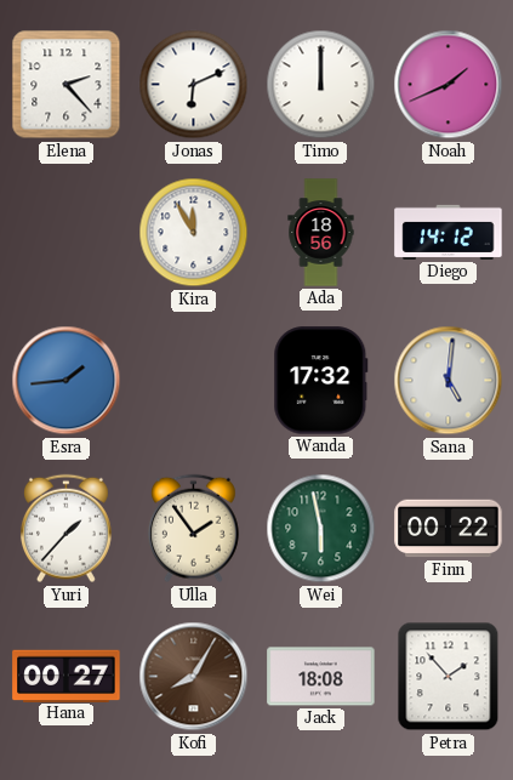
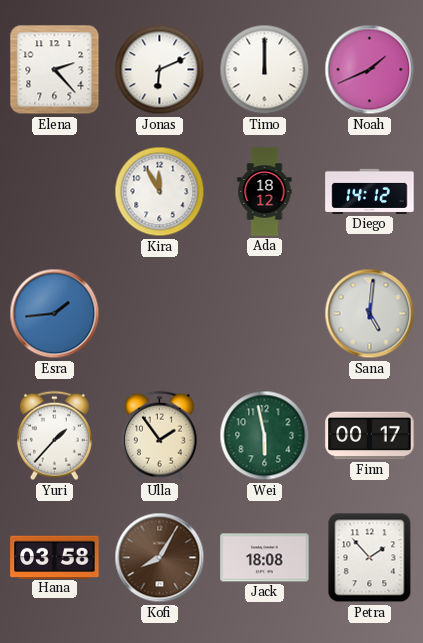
Ada: 18:56 -> 18:12
Wanda: 17:32 -> none
Finn: 00:22 -> 00:17
Hana: 00:27 -> 03:58
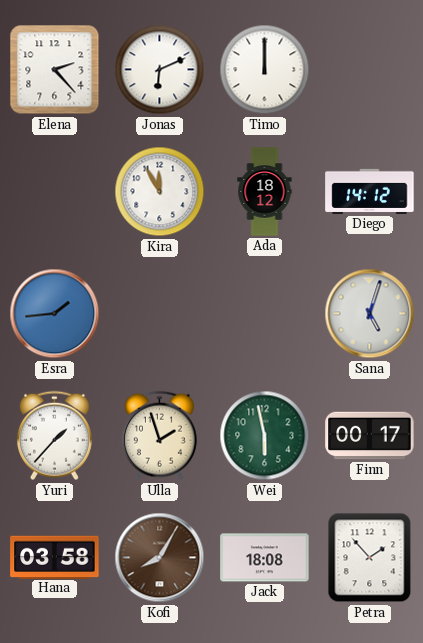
Noah: 1:41 -> none
Sana: 5:01 -> 5:03
Ulla: 1:54 -> 1:57
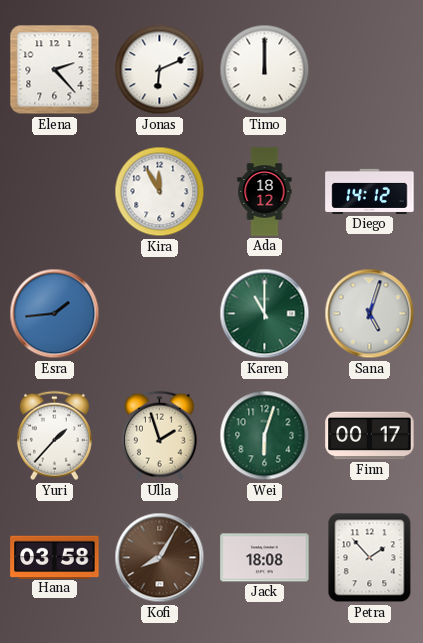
Karen: none -> 11:00
Wei: 5:58 -> 6:03
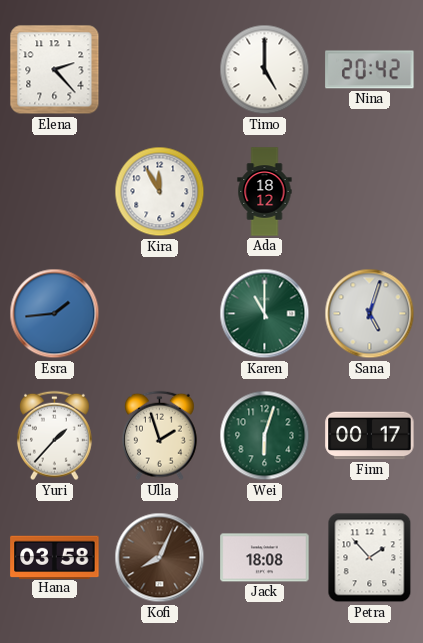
Jonas: 6:11 -> none
Timo: 12:00 -> 5:00
Nina: none -> 20:42
Diego: 14:12 -> none
Kofi: 8:05 -> 8:04
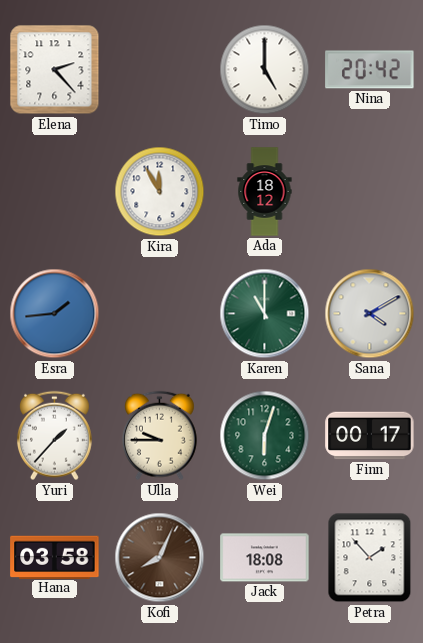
Sana: 5:03 -> 4:10
Ulla: 1:57 -> 9:45
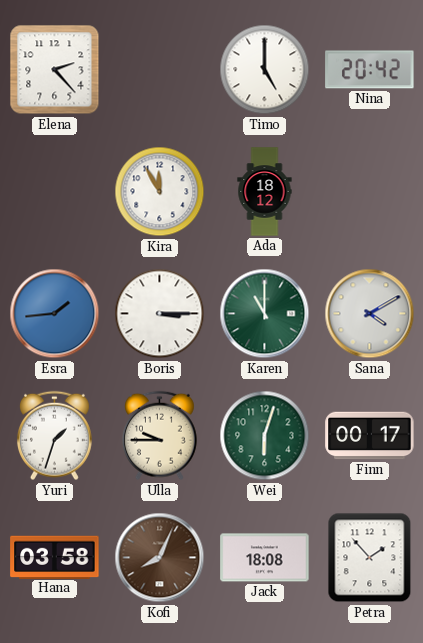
Boris: none -> 3:15
Yuri: 1:37 -> 1:33
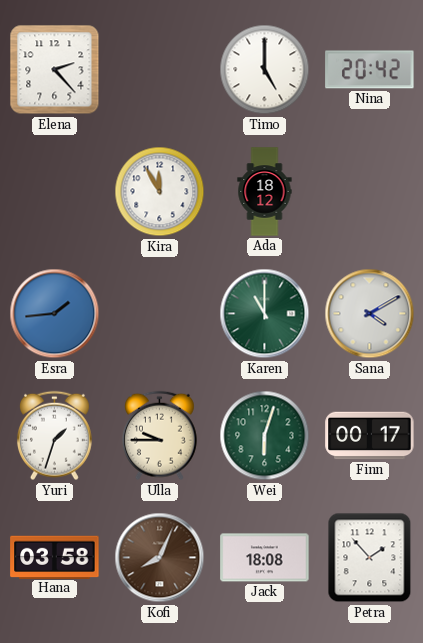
Boris: 3:15 -> none
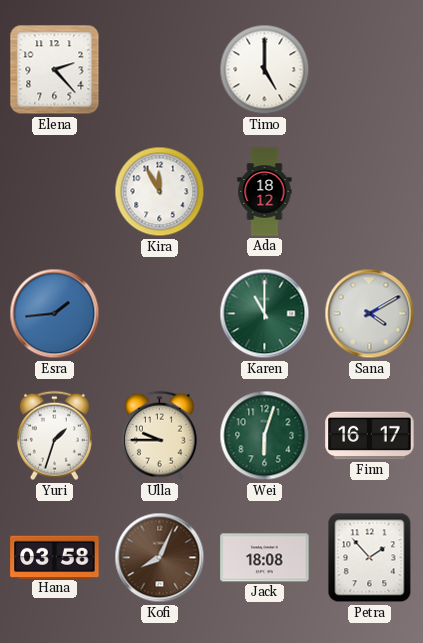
Nina: 20:42 -> none
Finn: 00:17 -> 16:17
